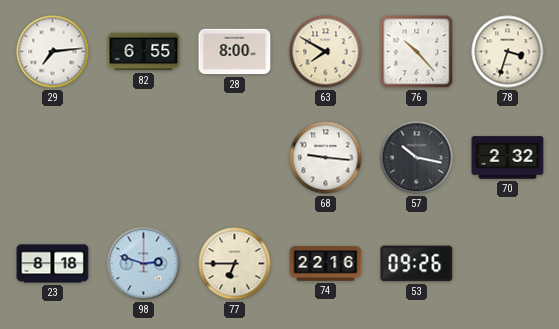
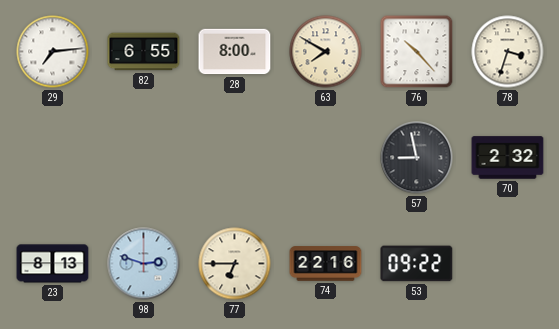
68: 9:16 -> none
57: 10:17 -> 8:58
23: 8:18 -> 8:13
53: 09:26 -> 09:22
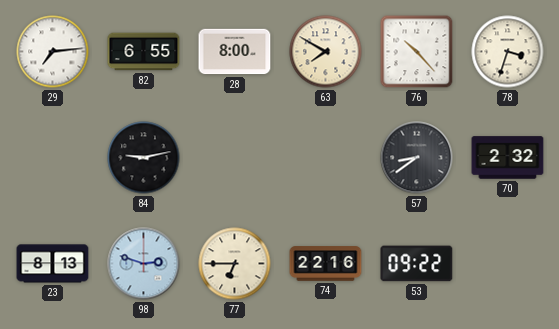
84: none -> 9:13
57: 8:58 -> 8:39
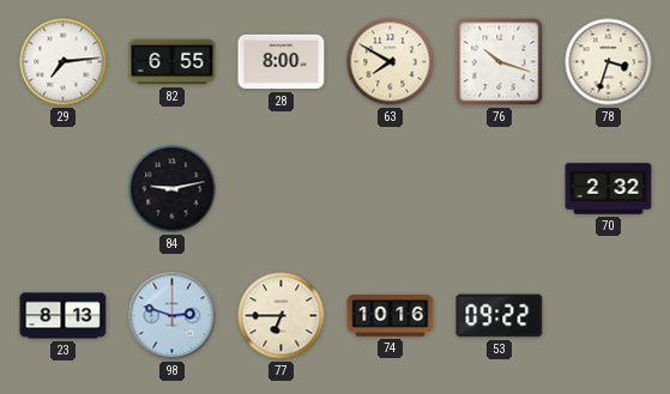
76: 10:23 -> 10:18
57: 8:39 -> none
74: 22:16 -> 10:16
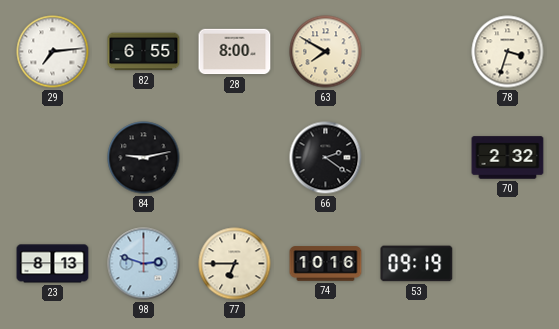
76: 10:18 -> none
66: none -> 2:21
53: 09:22 -> 09:19
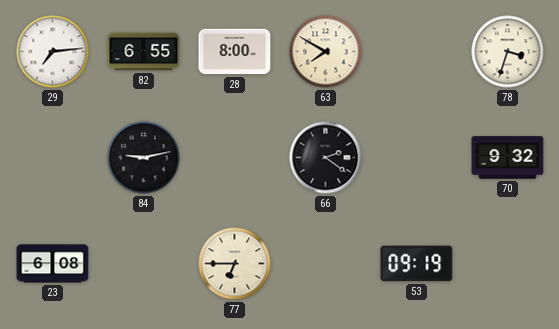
70: 2:32 -> 9:32
23: 8:13 -> 6:08
98: 2:48 -> none
74: 10:16 -> none
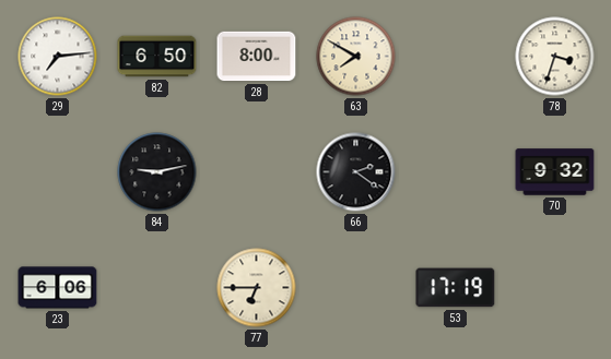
82: 6:55 -> 6:50
23: 6:08 -> 6:06
53: 09:19 -> 17:19
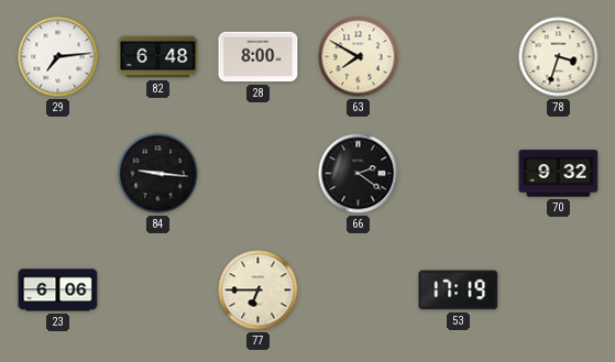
82: 6:50 -> 6:48
84: 9:13 -> 9:16
